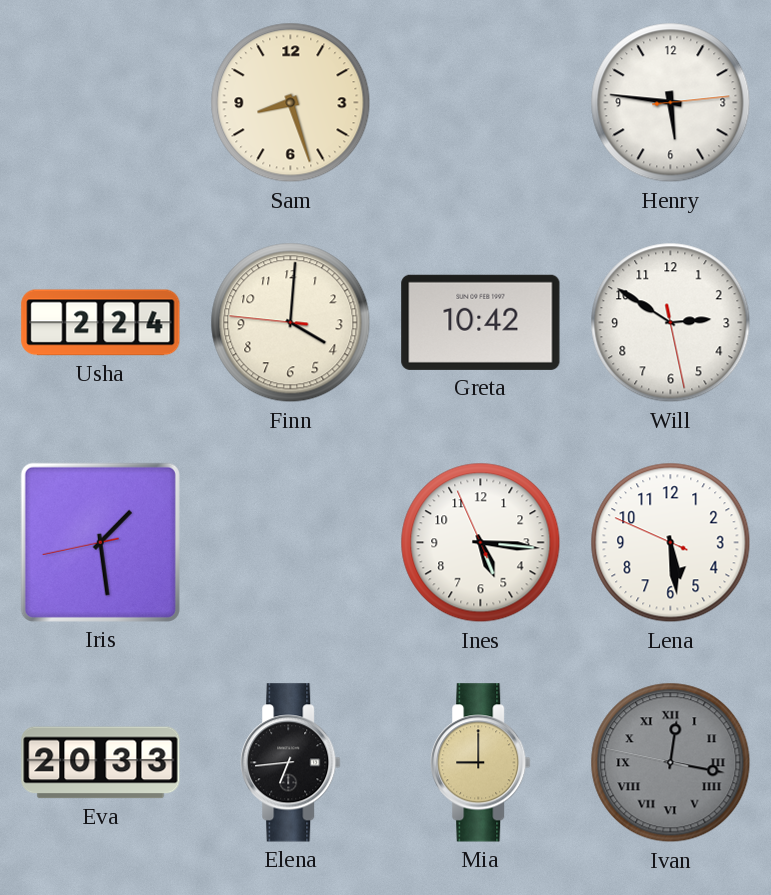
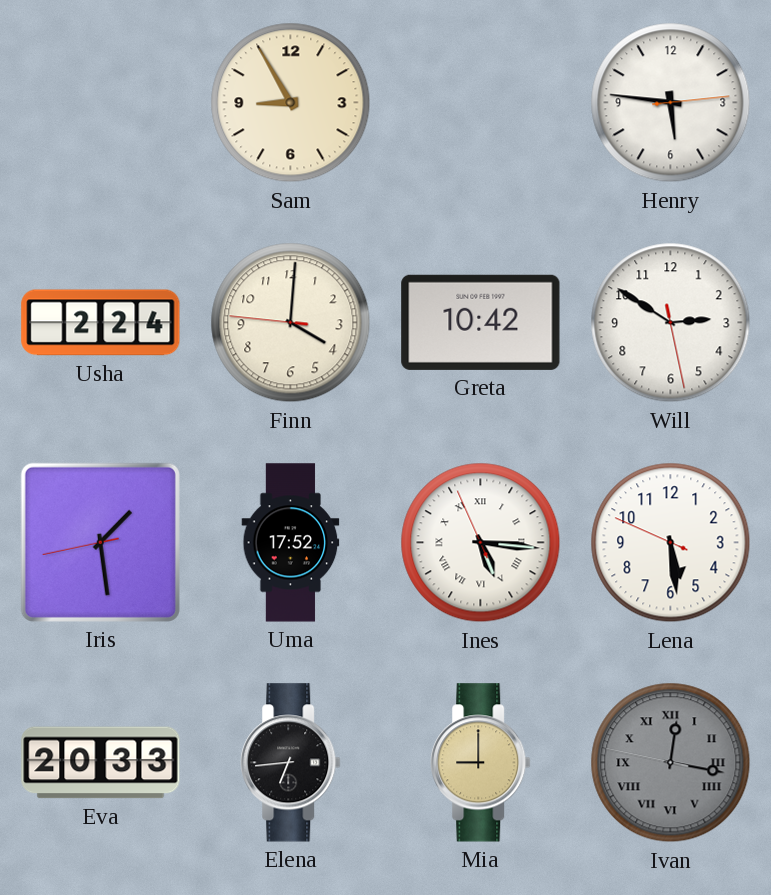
Sam: 8:27 -> 8:55
Uma: none -> 17:52
Ines numerals: Arabic -> Roman
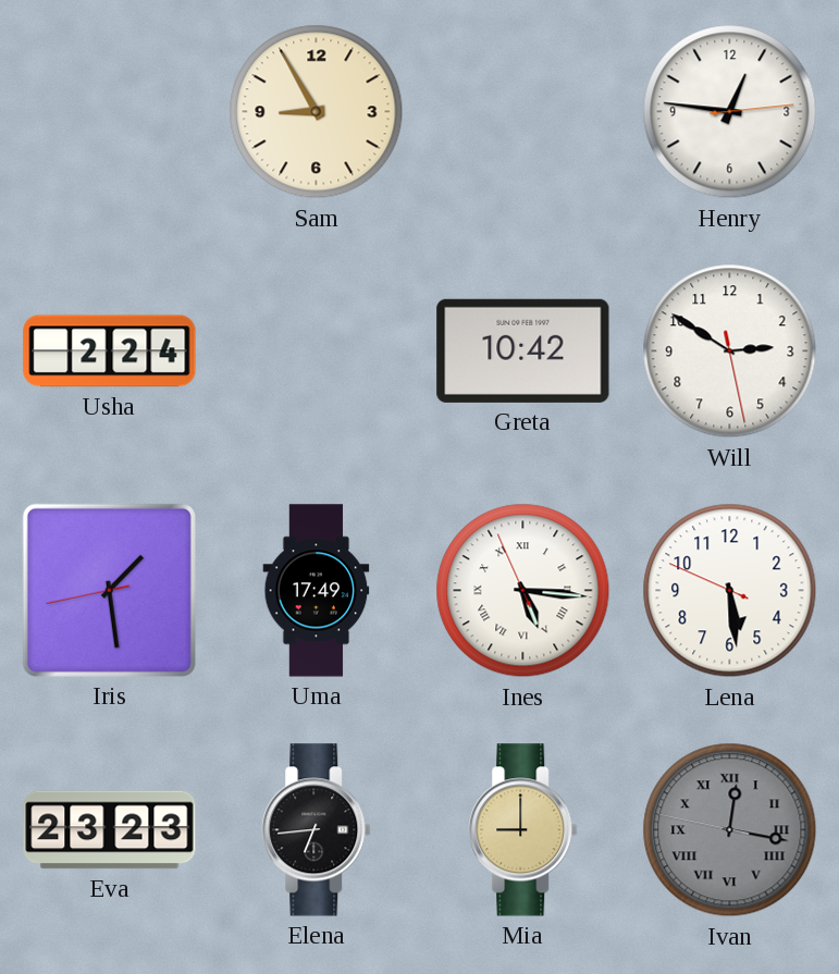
Henry: 5:46 -> 12:46
Finn: 4:00 -> none
Uma: 17:52 -> 17:49
Eva: 20:33 -> 23:23
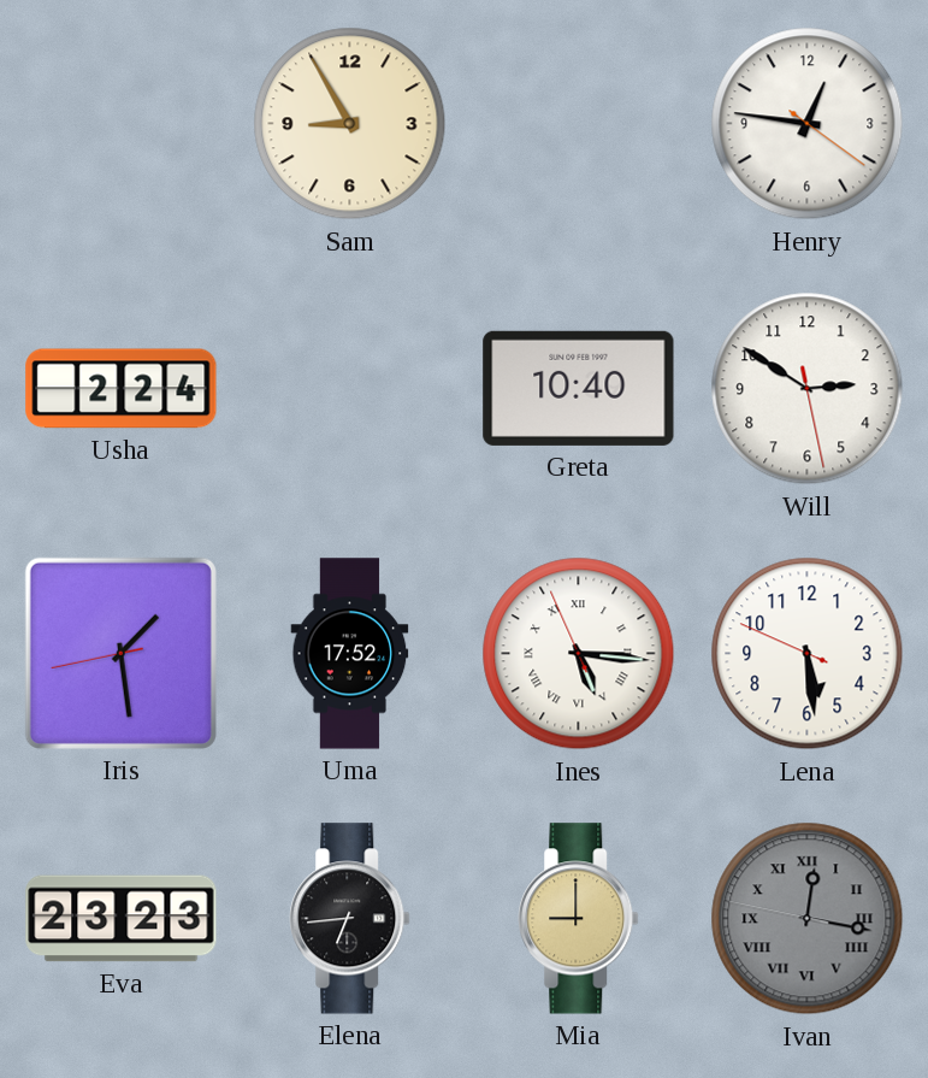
Henry: 12:46:14 -> 12:46:21
Greta: 10:42 -> 10:40
Uma: 17:49 -> 17:52
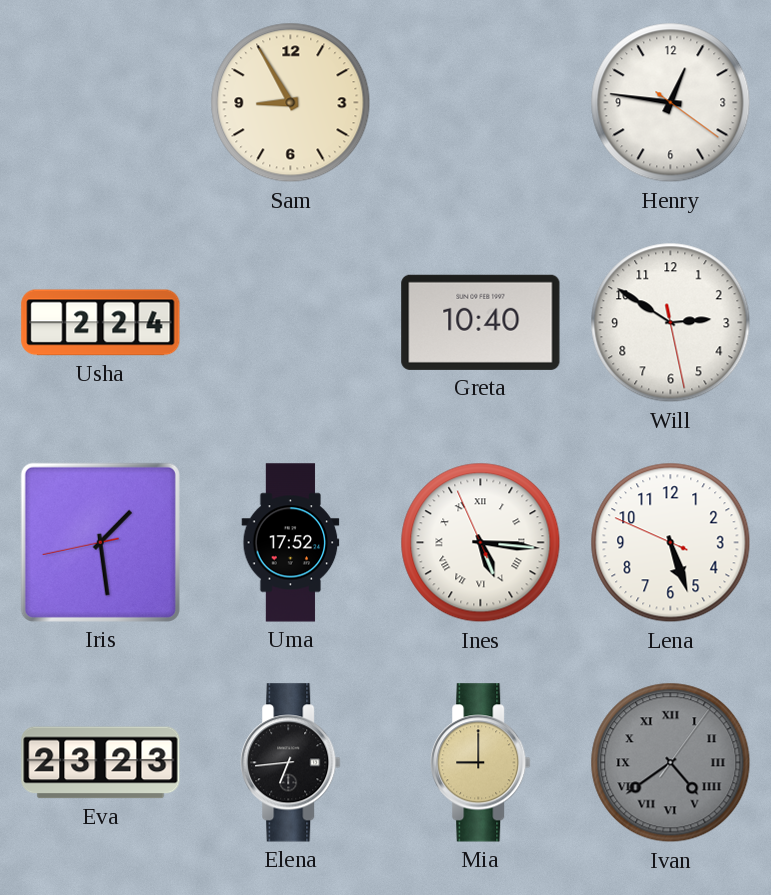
Lena: 5:28 -> 5:26
Ivan: 12:16 -> 4:39
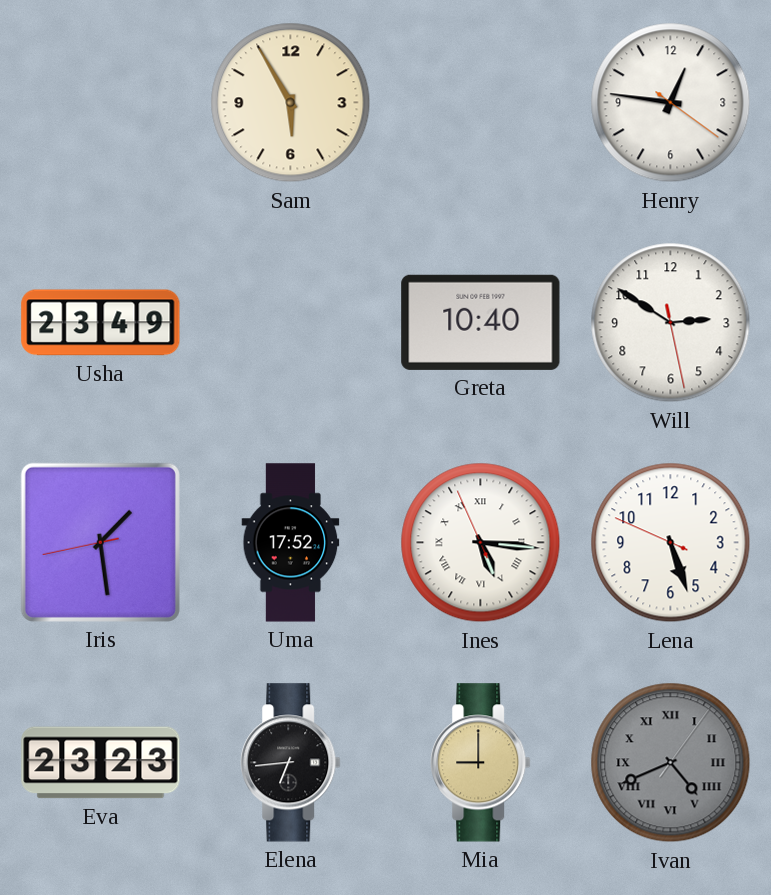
Sam: 8:55 -> 5:55
Usha: 2:24 -> 23:49
Ivan: 4:39 -> 4:41
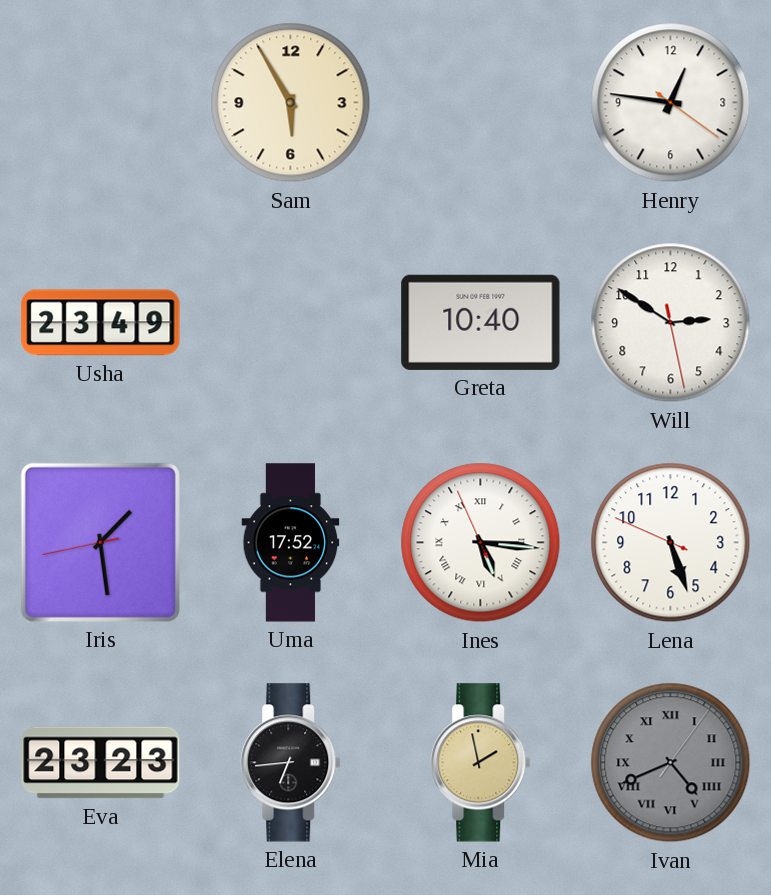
Mia: 9:00 -> 1:58
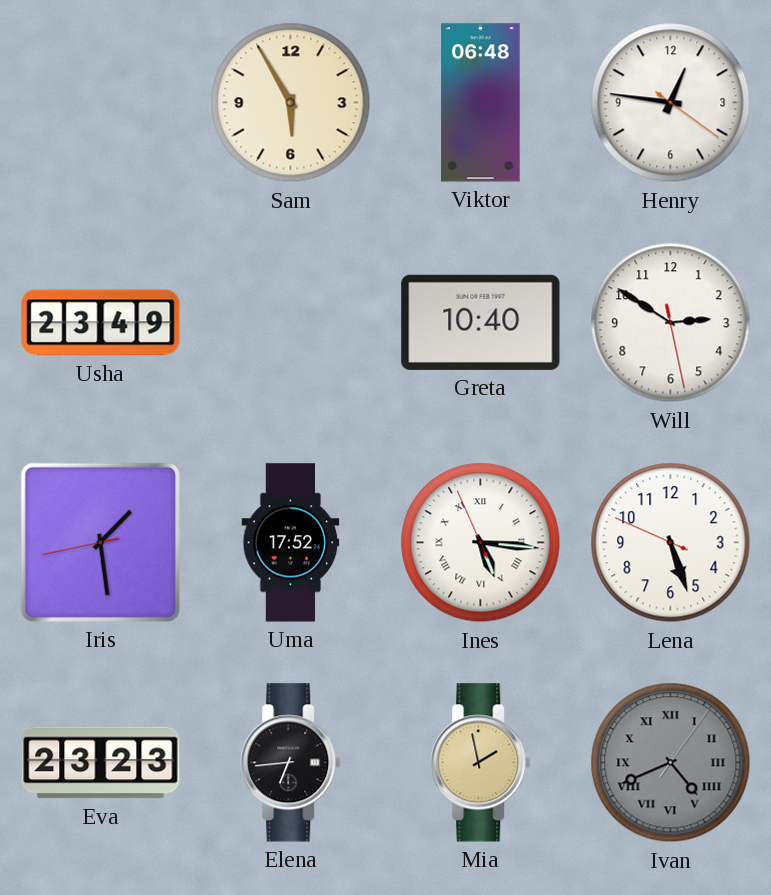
Viktor: none -> 06:48
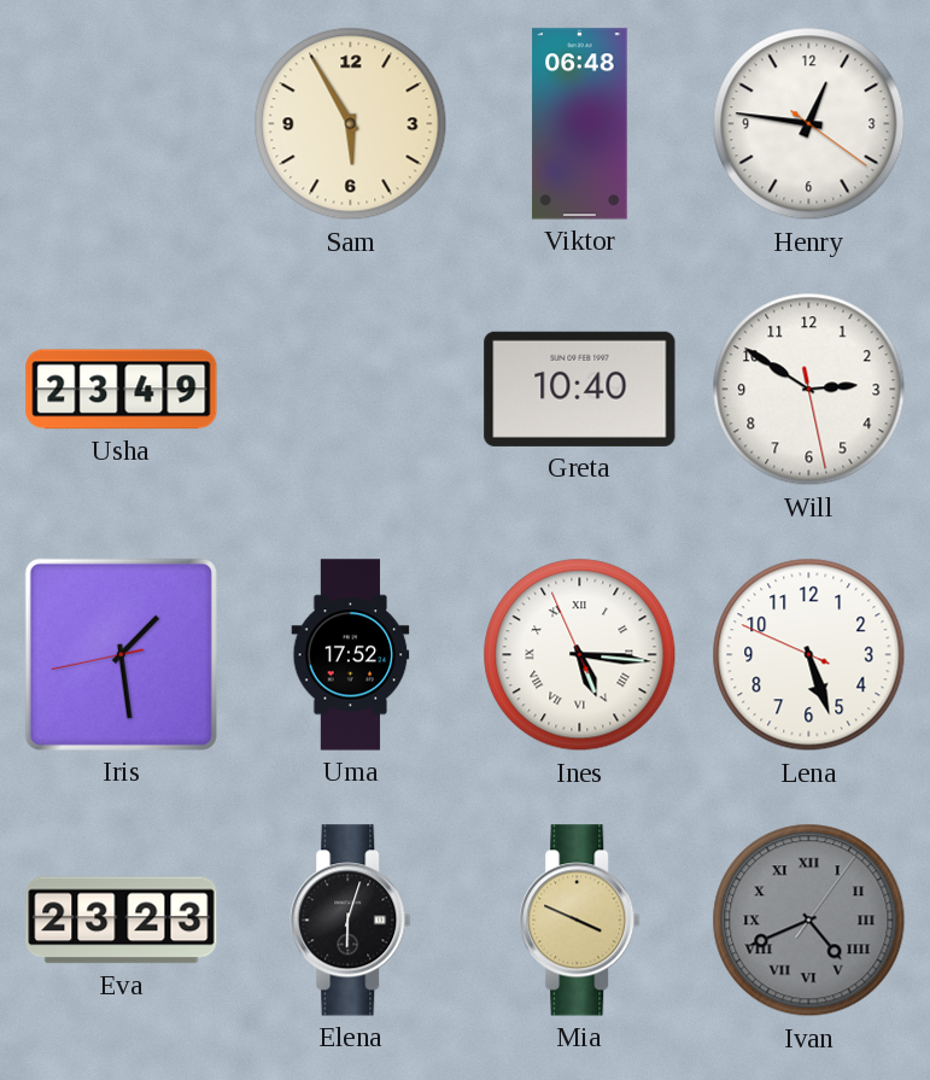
Elena: 6:44 -> 6:03
Mia: 1:58 -> 3:49
